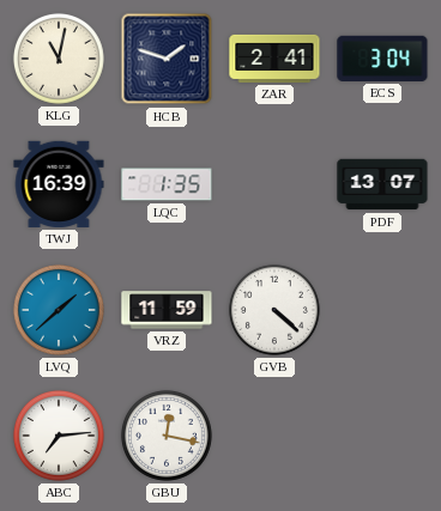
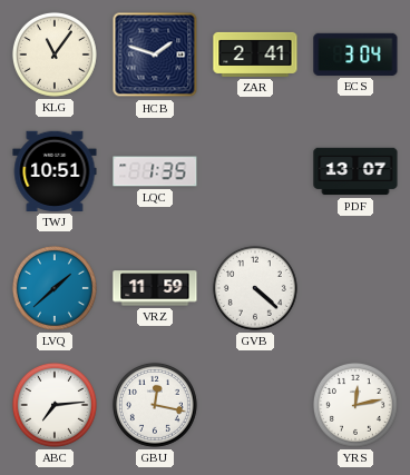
KLG: 11:02 -> 11:06
TWJ: 16:39 -> 10:51
YRS: none -> 12:13
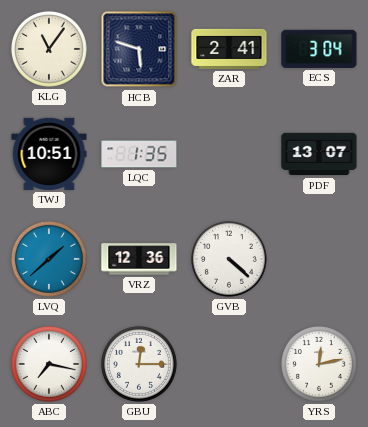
HCB: 1:48 -> 5:48
VRZ: 11:59 -> 12:36
ABC: 7:14 -> 7:17
GBU: 12:17 -> 12:15
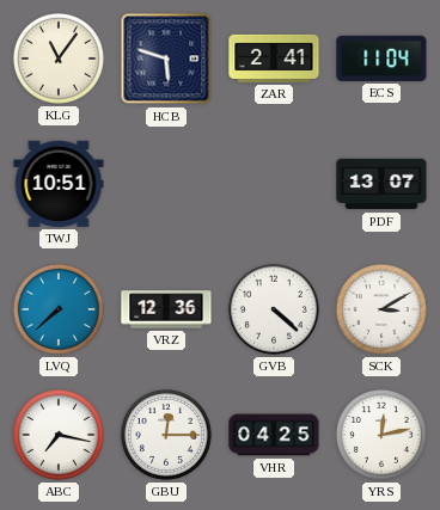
ECS: 3:04 -> 11:04
LQC: 1:35 -> none
LVQ: 1:38 -> 7:38
SCK: none -> 3:10
VHR: none -> 04:25
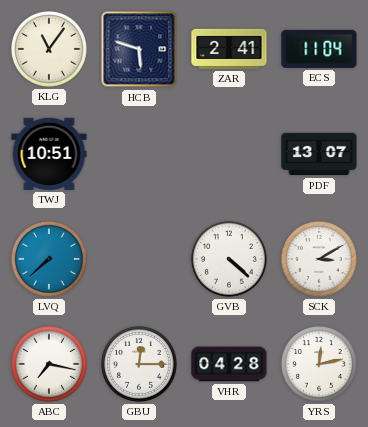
VRZ: 12:36 -> none
VHR: 04:25 -> 04:28
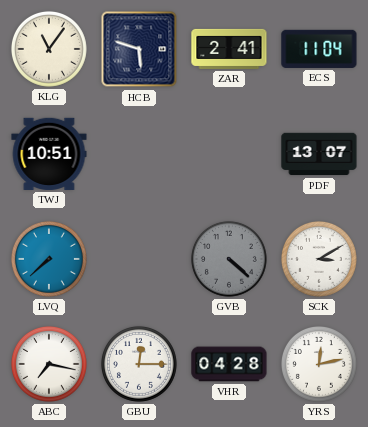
GVB dial: white -> grey
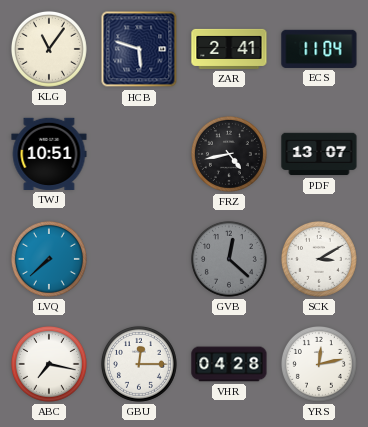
FRZ: none -> 4:43
GVB: 4:22 -> 12:22
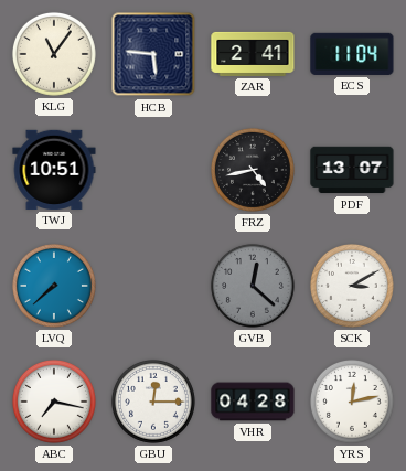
HCB: 5:48 -> 5:46
